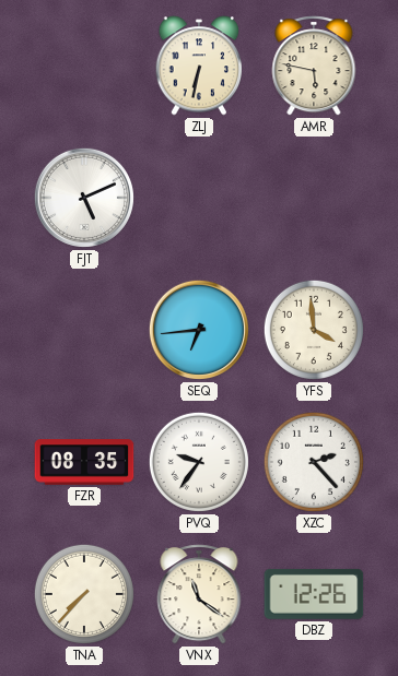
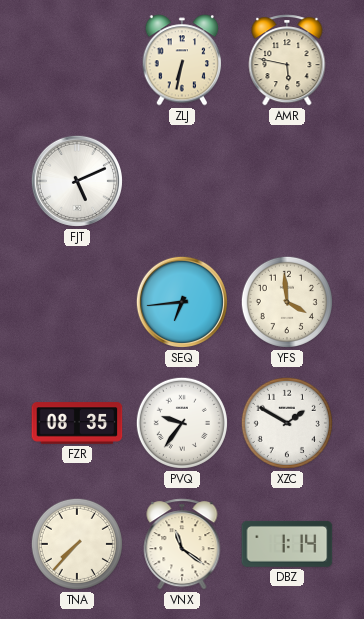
XZC: 2:23 -> 1:50
DBZ: 12:26 -> 1:14
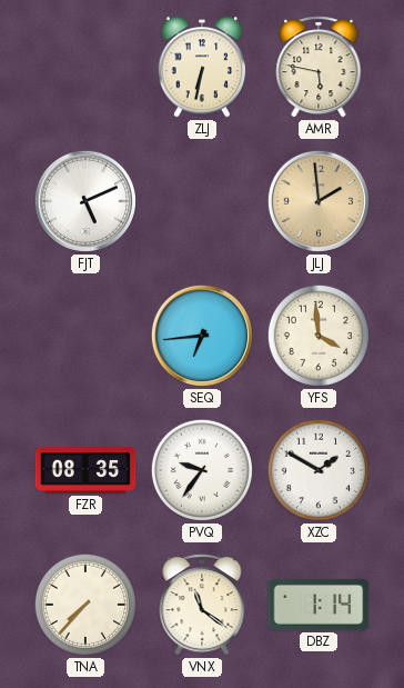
JLJ: none -> 1:59
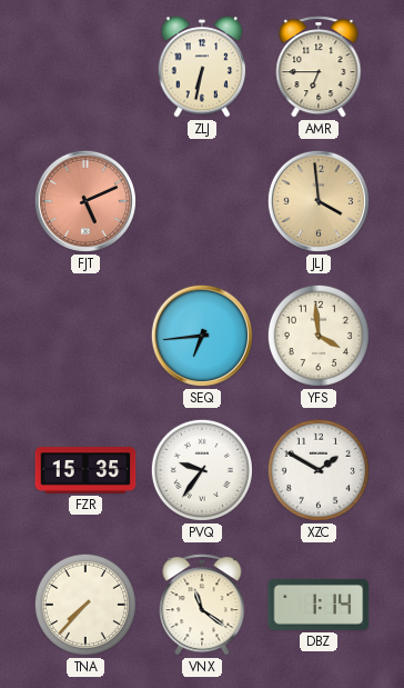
AMR: 5:47 -> 6:45
FJT dial: white -> salmon
JLJ: 1:59 -> 3:59
FZR: 08:35 -> 15:35
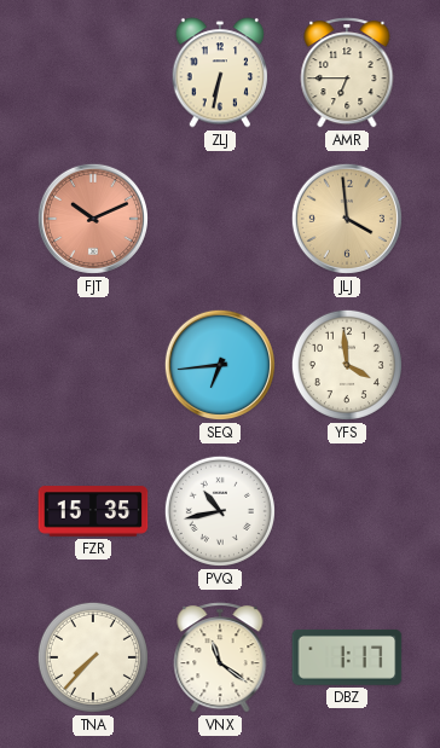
FJT: 5:11 -> 10:11
PVQ: 9:36 -> 10:43
XZC: 1:50 -> none
DBZ: 1:14 -> 1:17
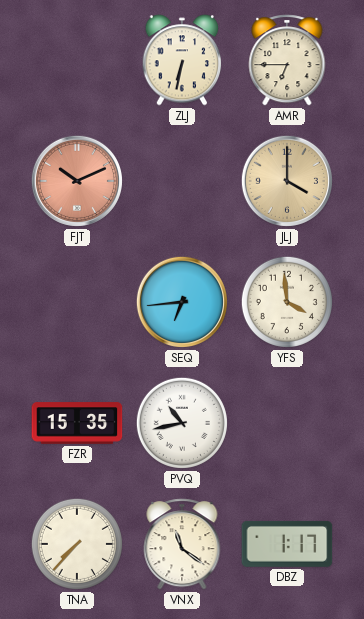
JLJ: 3:59 -> 4:00
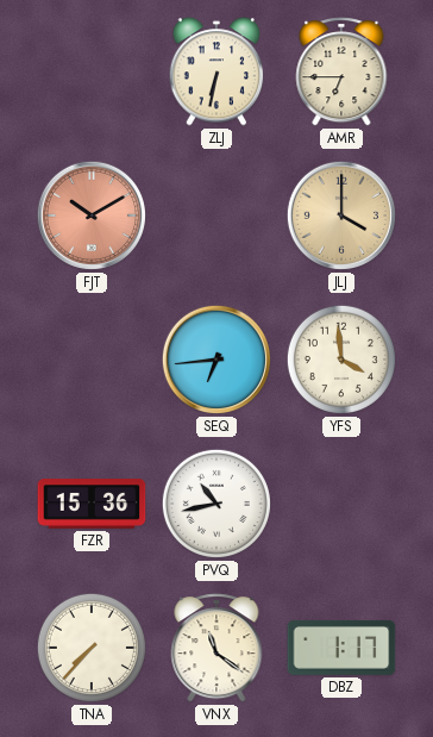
FJT: 10:11 -> 10:10
FZR: 15:35 -> 15:36
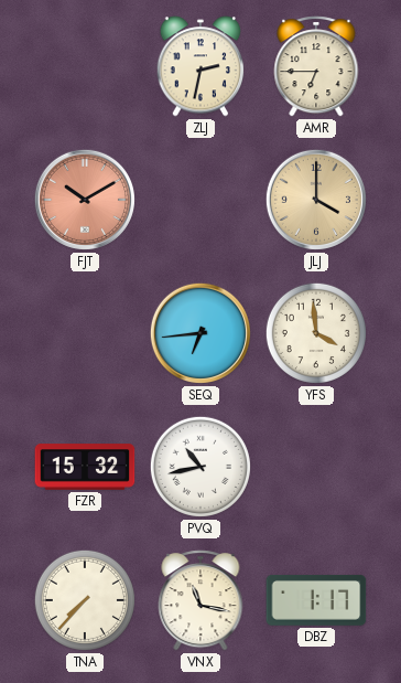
ZLJ: 6:32 -> 2:32
FZR: 15:36 -> 15:32
VNX: 11:21 -> 11:17
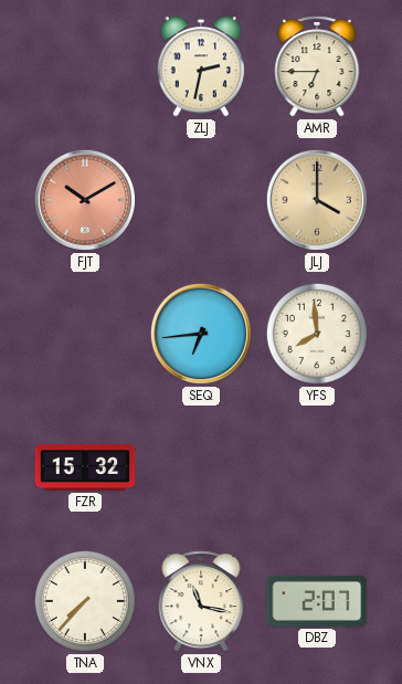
YFS: 3:59 -> 7:59
PVQ: 10:43 -> none
DBZ: 1:17 -> 2:07
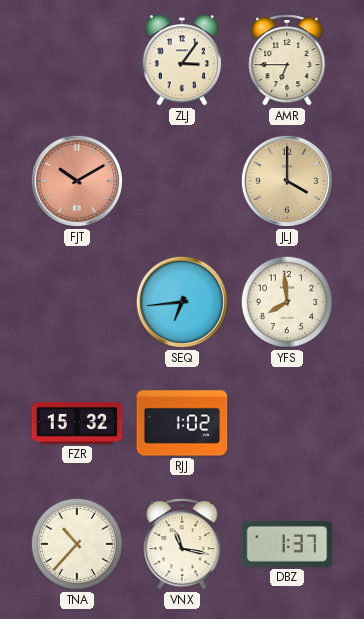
ZLJ: 2:32 -> 3:06
RJJ: none -> 1:02
TNA: 7:37 -> 10:37
DBZ: 2:07 -> 1:37
